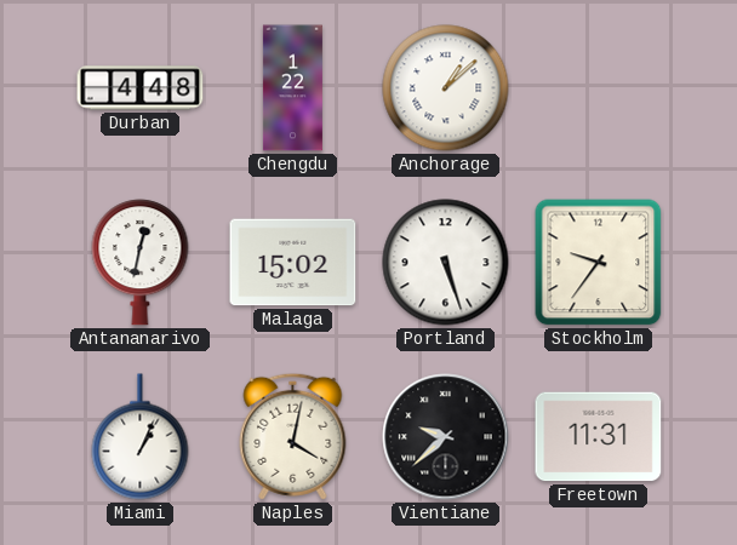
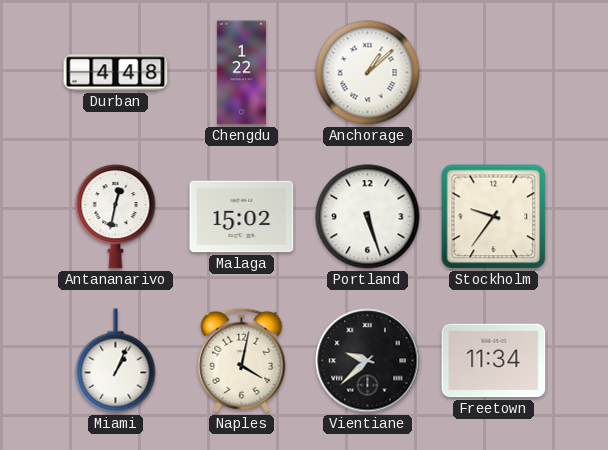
Freetown: 11:31 -> 11:34
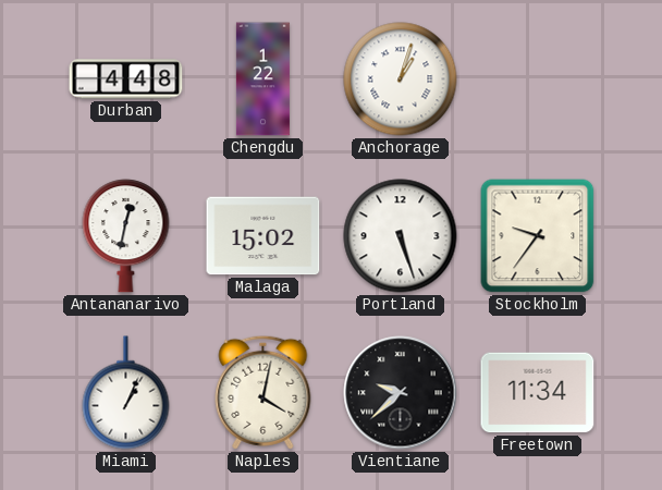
Anchorage: 1:08 -> 1:03
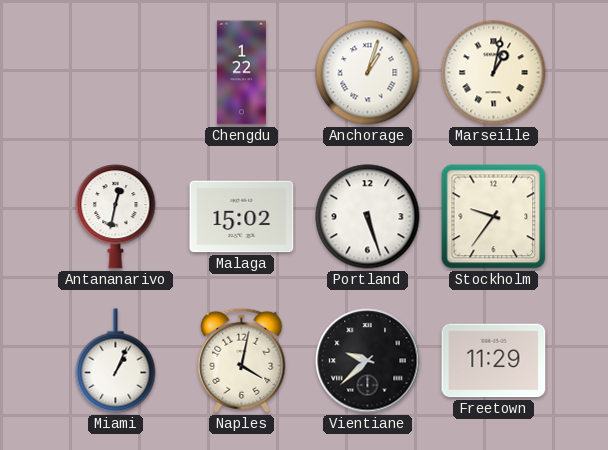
Durban: 4:48 -> none
Marseille: none -> 1:02
Freetown: 11:34 -> 11:29
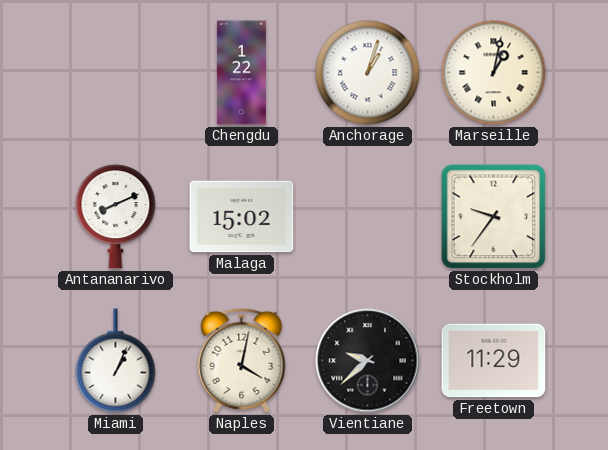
Antananarivo: 12:32 -> 8:11
Portland: 5:27 -> none
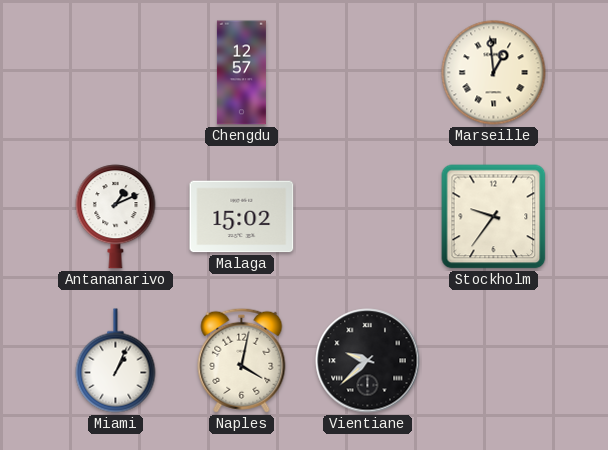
Chengdu: 1:22 -> 12:57
Anchorage: 1:03 -> none
Marseille: 1:02 -> 12:59
Antananarivo: 8:11 -> 1:11
Freetown: 11:29 -> none
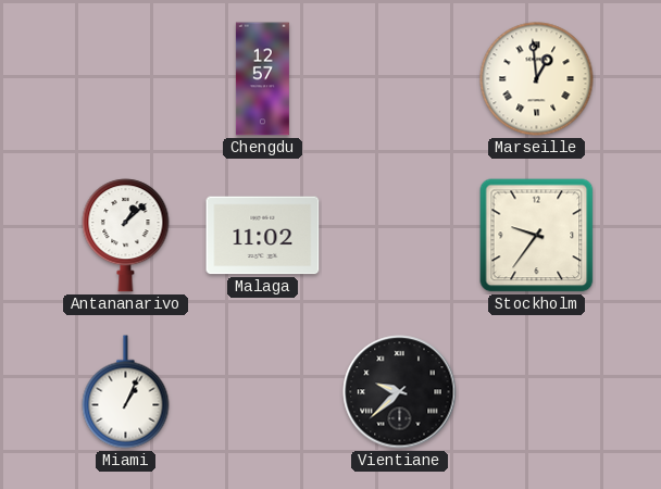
Antananarivo: 1:11 -> 1:08
Malaga: 15:02 -> 11:02
Naples: 4:02 -> none
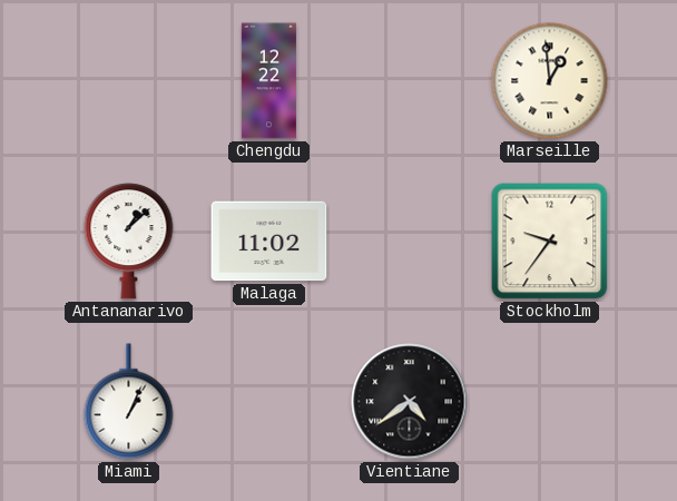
Chengdu: 12:57 -> 12:22
Vientiane: 9:38 -> 4:39
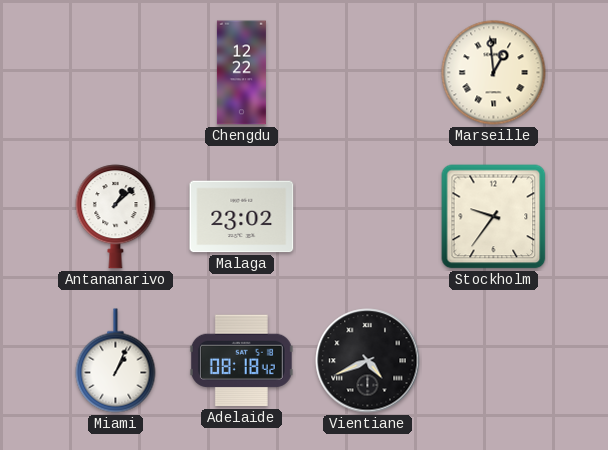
Malaga: 11:02 -> 23:02
Adelaide: none -> 08:18
Vientiane: 4:39 -> 4:41
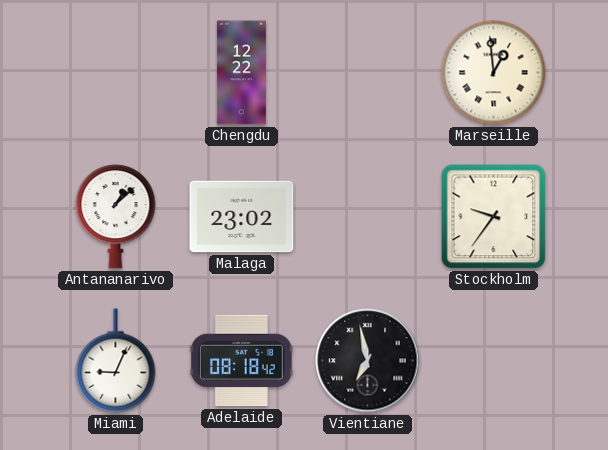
Miami: 1:04 -> 9:04
Vientiane: 4:41 -> 6:58
